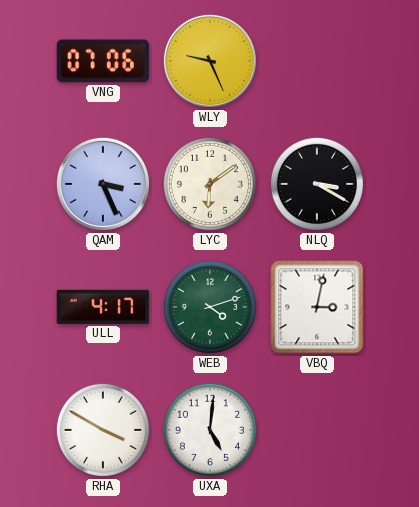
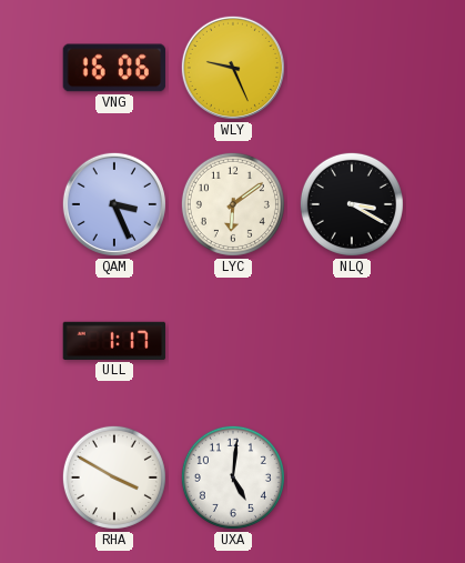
VNG: 07:06 -> 16:06
ULL: 4:17 -> 1:17
WEB: 4:12 -> none
VBQ: 3:02 -> none
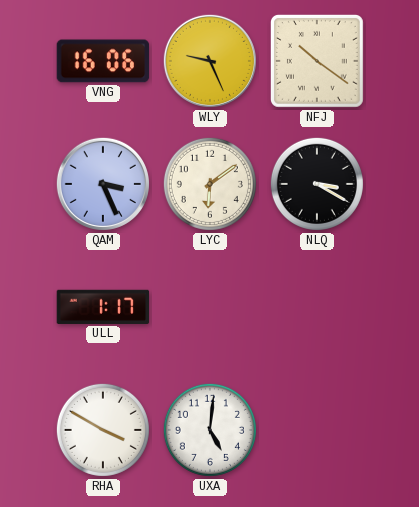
NFJ: none -> 10:21
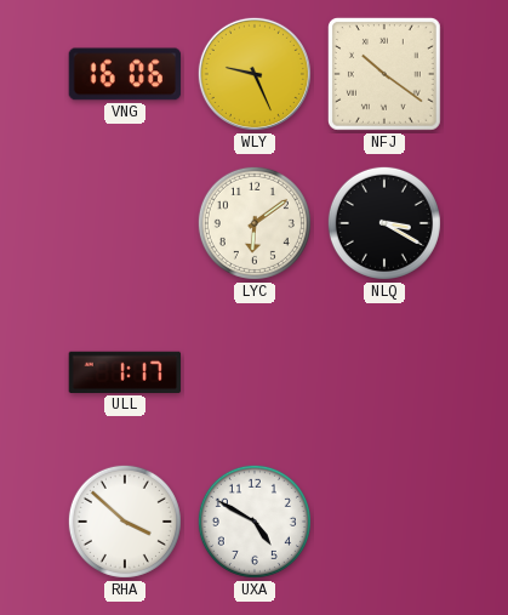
QAM: 3:26 -> none
RHA: 3:50 -> 3:52
UXA: 5:01 -> 4:50
